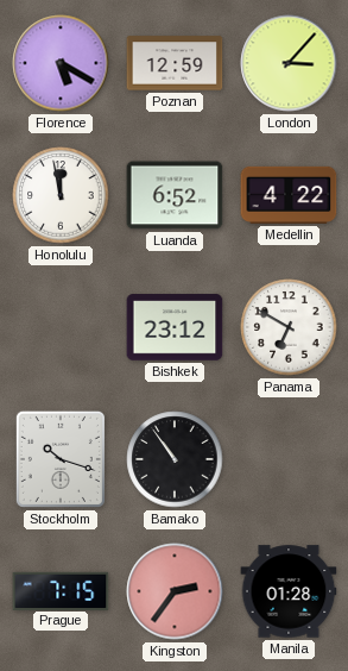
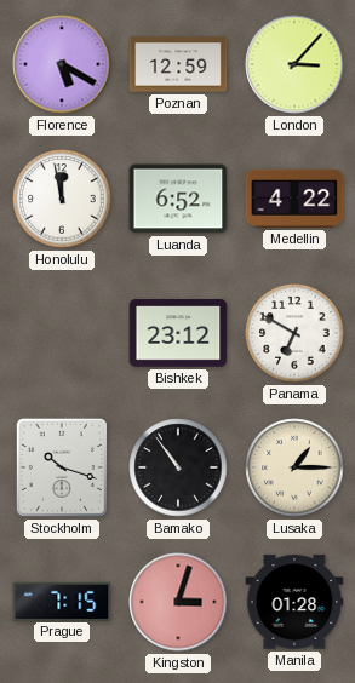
Lusaka: none -> 1:15
Kingston: 2:36 -> 3:03
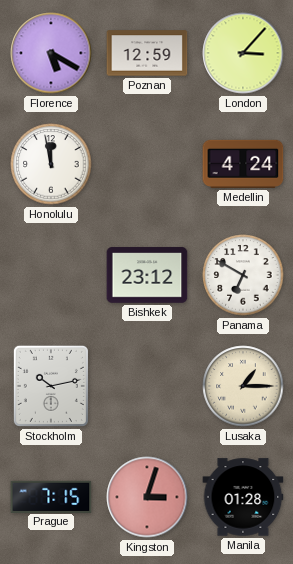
Luanda: 6:52 -> none
Medellin: 4:22 -> 4:24
Stockholm: 10:18 -> 10:13
Bamako: 10:54 -> none
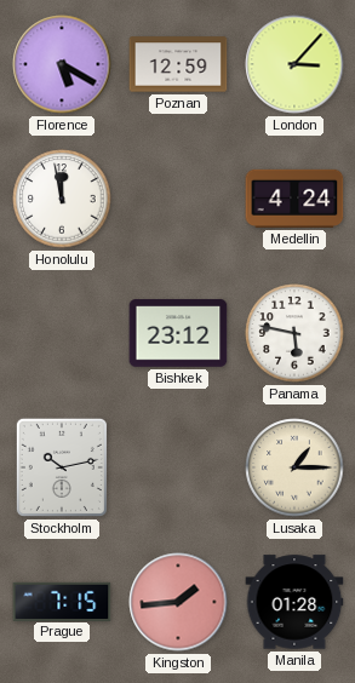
Panama: 6:50 -> 5:47
Kingston: 3:03 -> 1:44
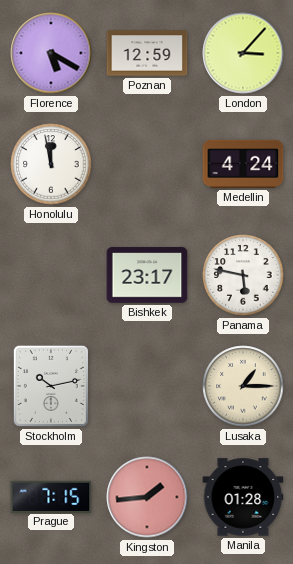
Bishkek: 23:12 -> 23:17
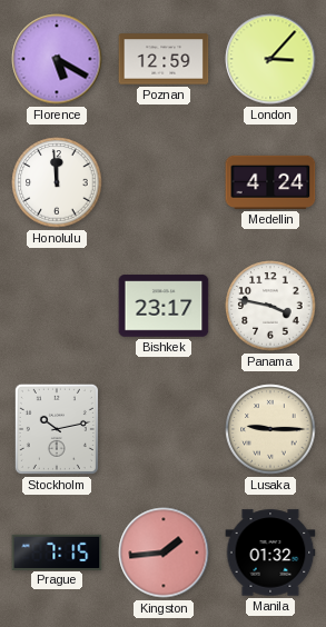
Honolulu: 11:58 -> 11:59
Panama: 5:47 -> 3:47
Lusaka: 1:15 -> 9:15
Manila: 01:28 -> 01:32
